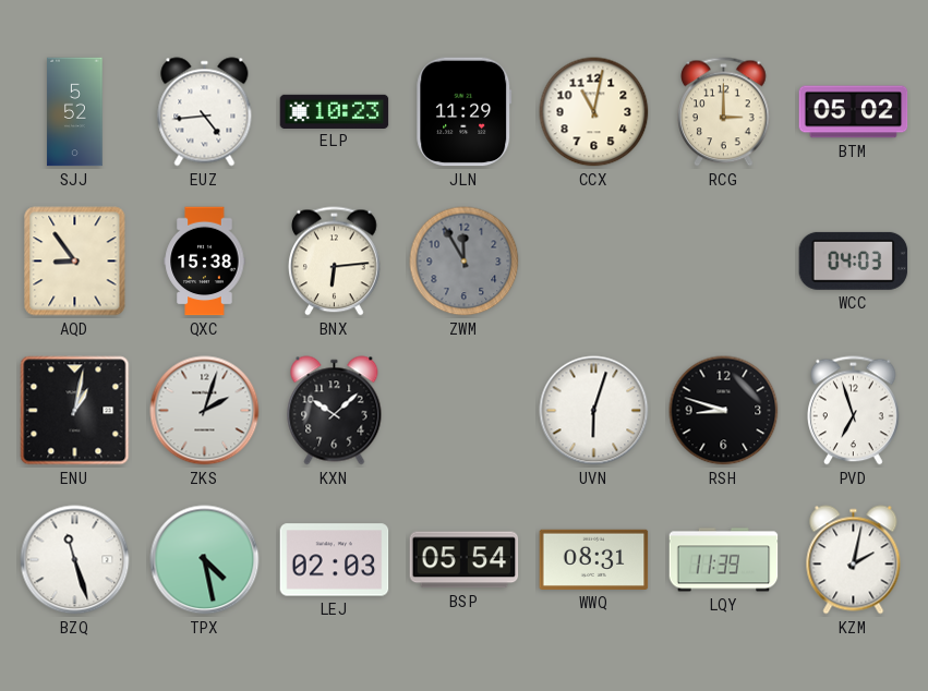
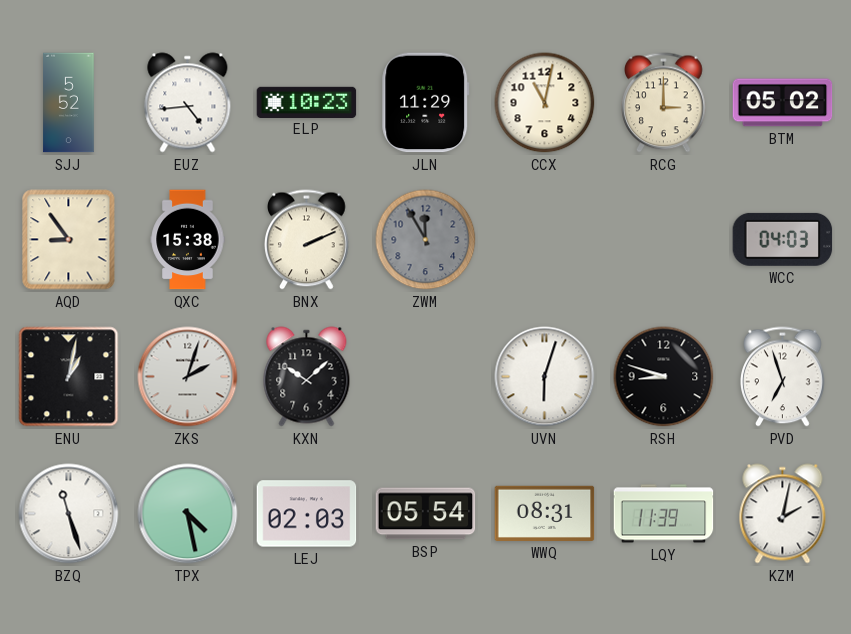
BNX: 6:14 -> 2:11
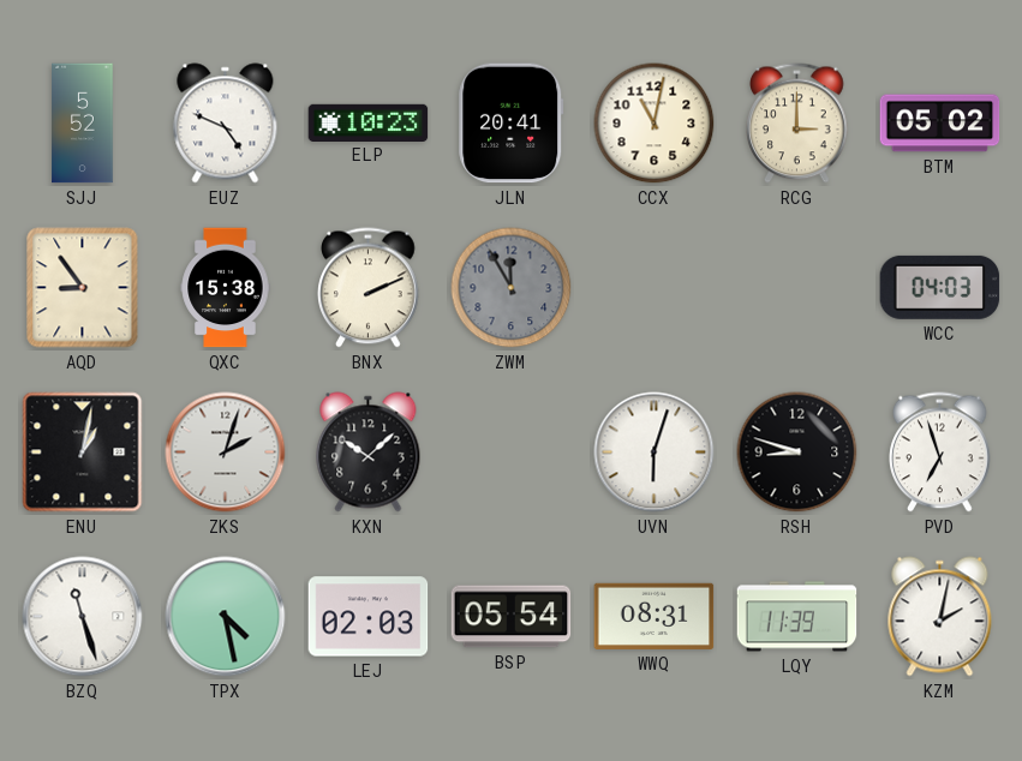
EUZ: 4:44 -> 4:49
JLN: 11:29 -> 20:41
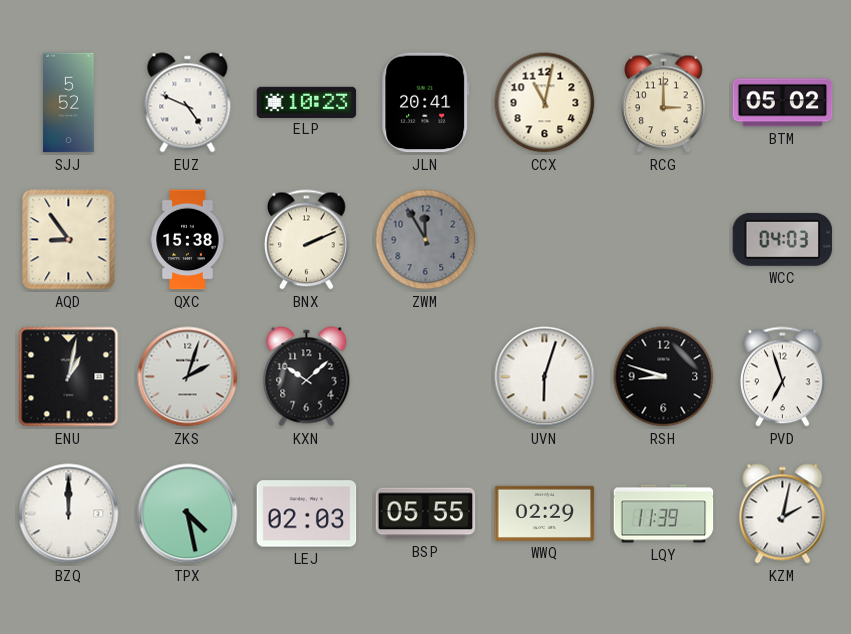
BZQ: 11:27 -> 12:00
BSP: 05:54 -> 05:55
WWQ: 08:31 -> 02:29
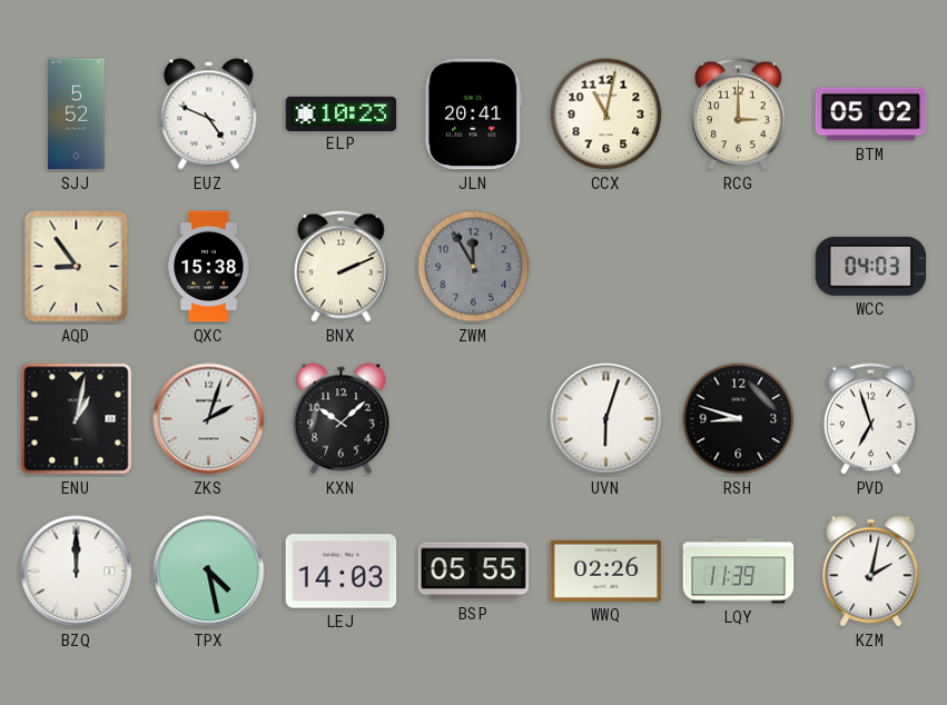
LEJ: 02:03 -> 14:03
WWQ: 02:29 -> 02:26
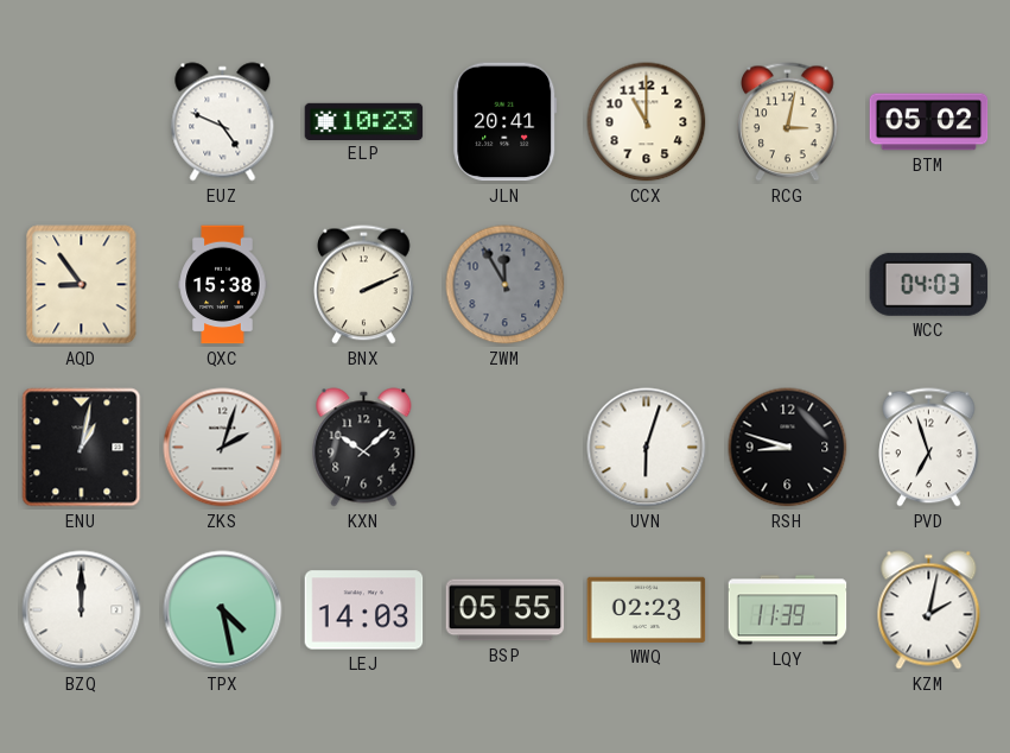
SJJ: 5:52 -> none
CCX: 11:02 -> 11:00
RCG: 3:00 -> 3:02
WWQ: 02:26 -> 02:23
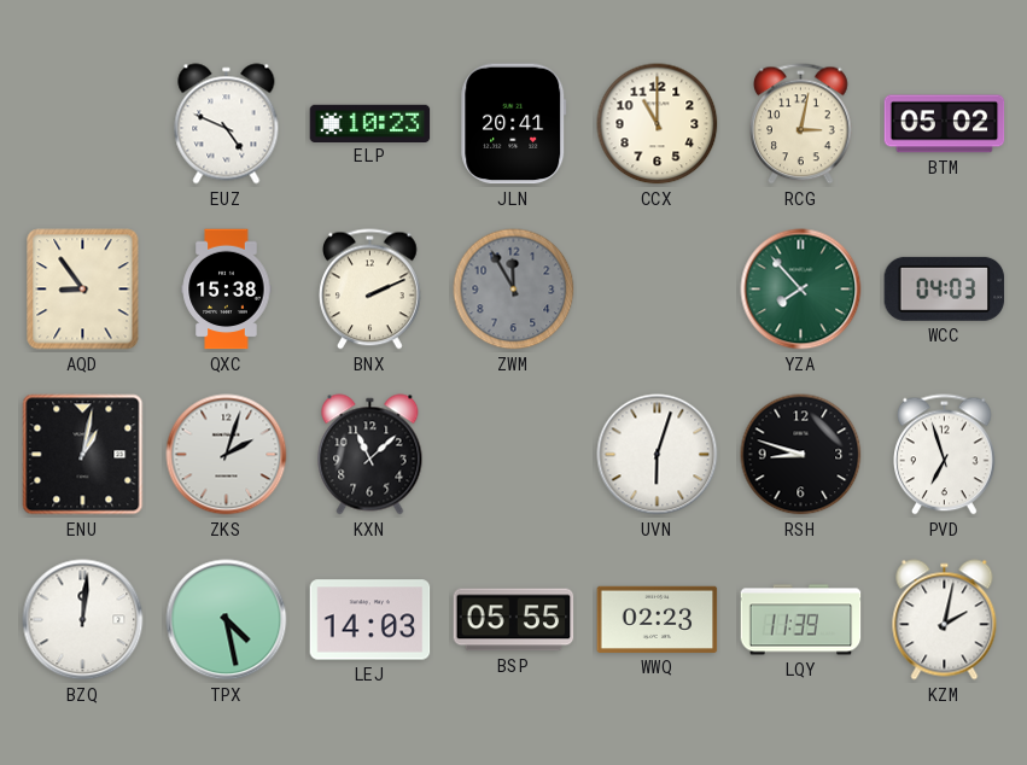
YZA: none -> 7:53
KXN: 10:08 -> 11:08
BZQ: 12:00 -> 12:01
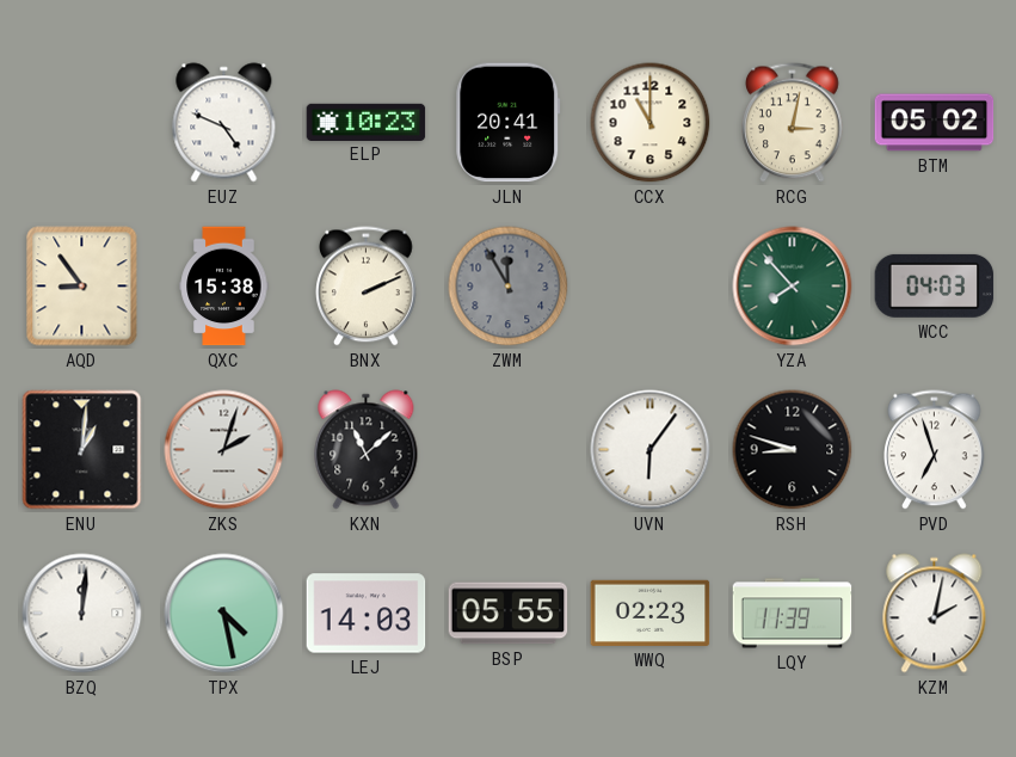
ENU: 1:02 -> 1:01
UVN: 6:03 -> 6:06
